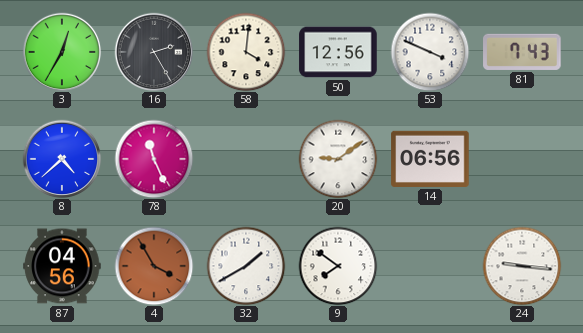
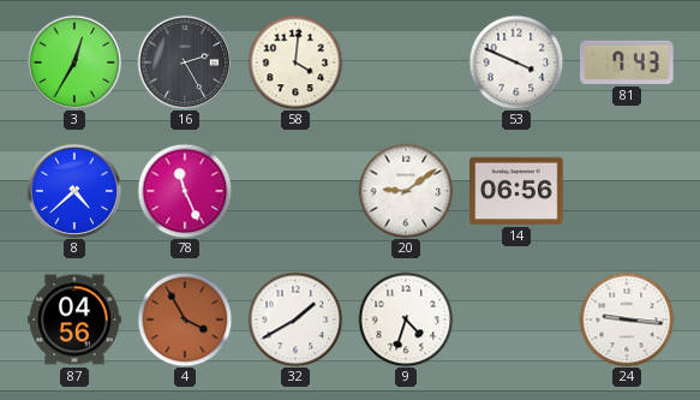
50: 12:56 -> none
9: 7:51 -> 4:33
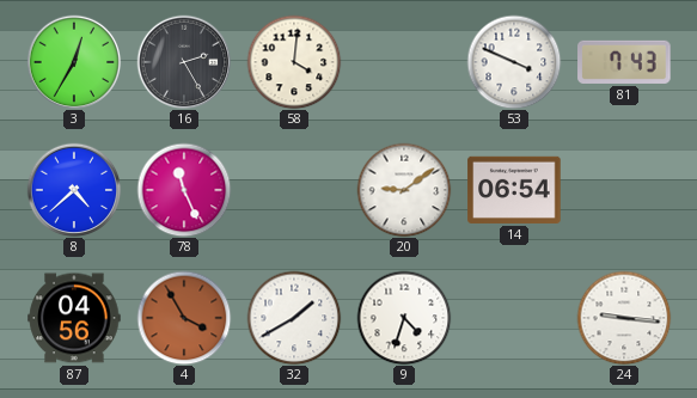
14: 06:56 -> 06:54
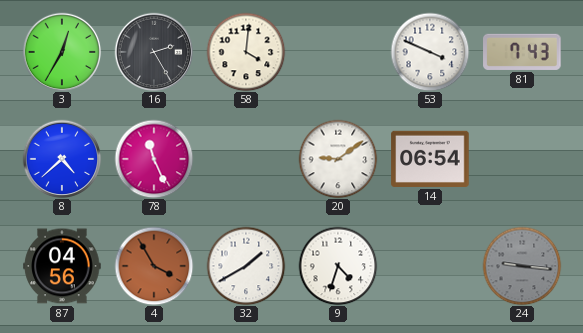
24 dial: white -> grey
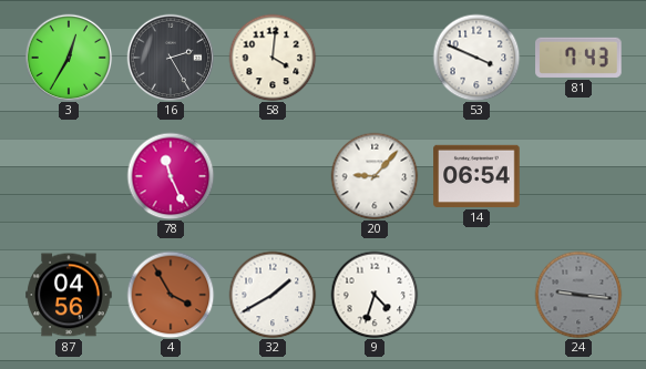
8: 4:38 -> none
20: 9:09 -> 9:07
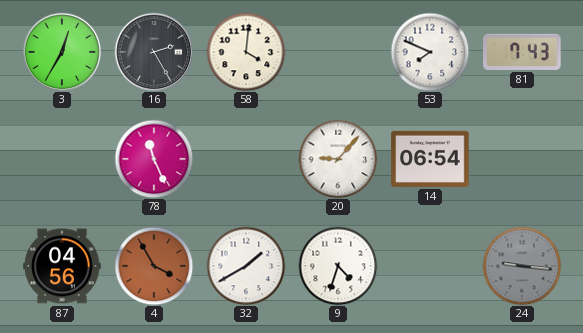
53: 3:49 -> 7:49
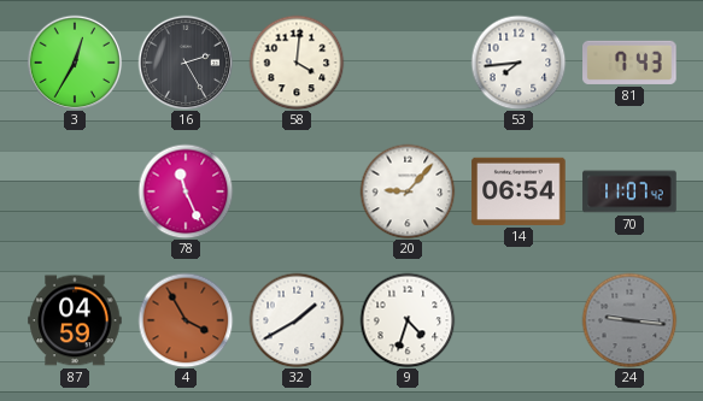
53: 7:49 -> 7:44
70: none -> 11:07
87: 04:56 -> 04:59
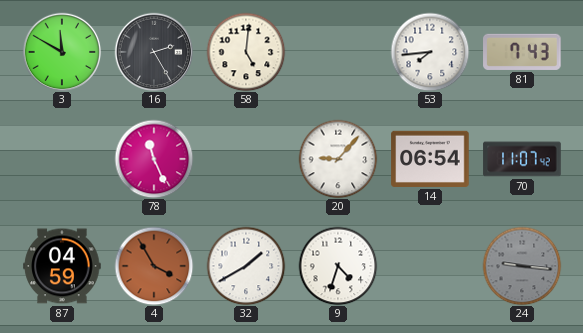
3: 12:35 -> 11:50
58: 4:01 -> 5:01
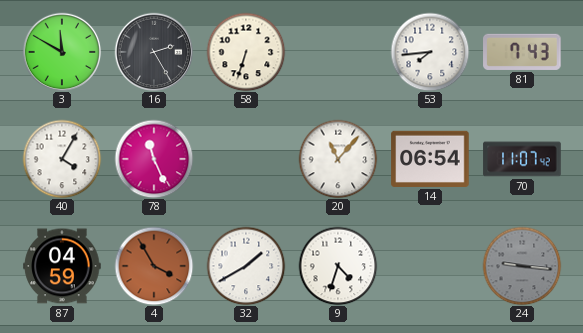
58: 5:01 -> 6:33
40: none -> 4:05
20: 9:07 -> 11:07
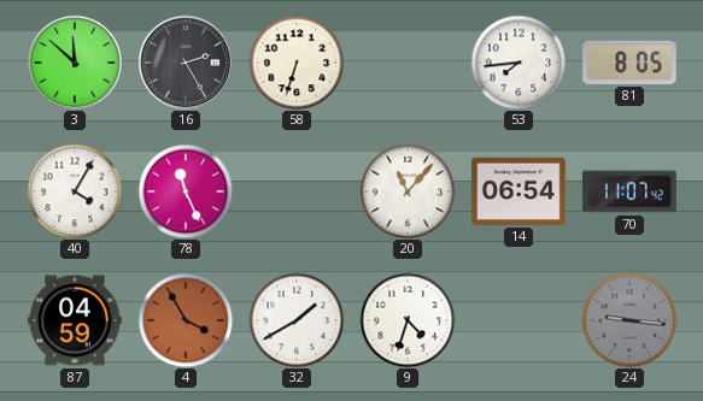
3: 11:50 -> 11:52
81: 7:43 -> 8:05
